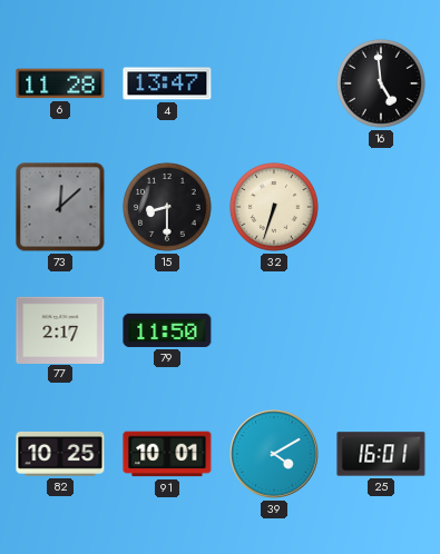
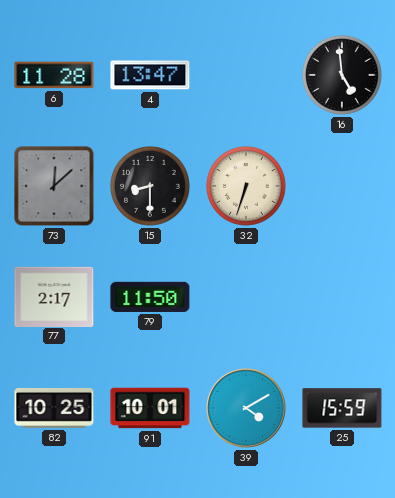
25: 16:01 -> 15:59
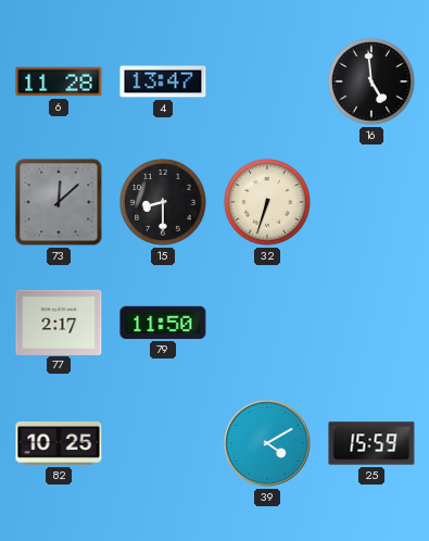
91: 10:01 -> none
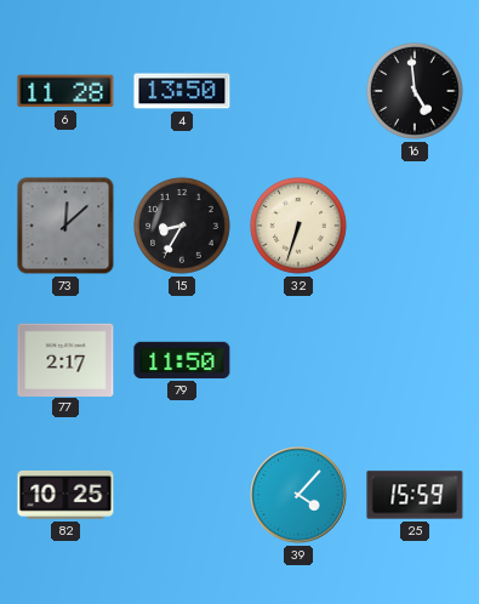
4: 13:47 -> 13:50
15: 8:30 -> 8:35
39: 4:10 -> 4:07
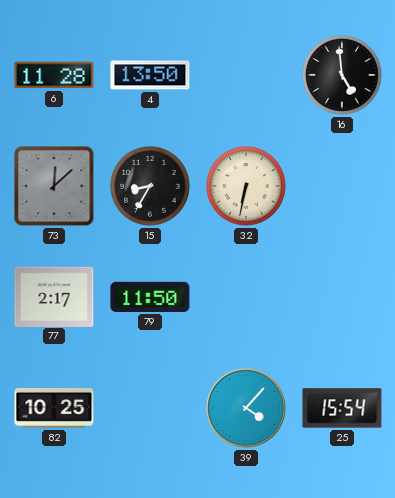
32: 6:33 -> 6:32
25: 15:59 -> 15:54
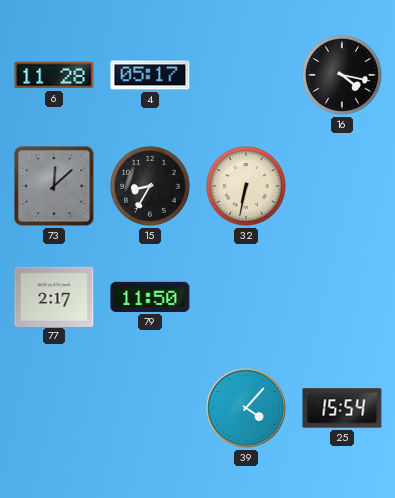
4: 13:50 -> 05:17
16: 4:59 -> 4:17
82: 10:25 -> none
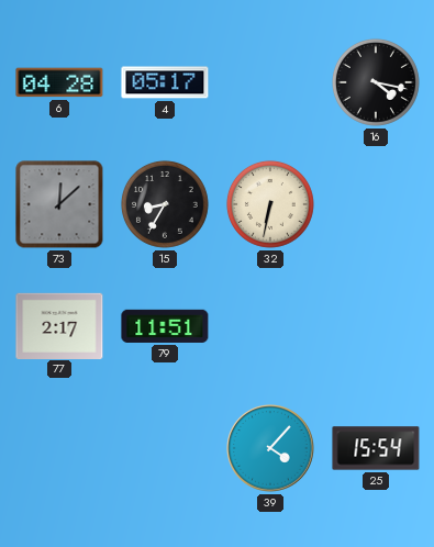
6: 11:28 -> 04:28
79: 11:50 -> 11:51
